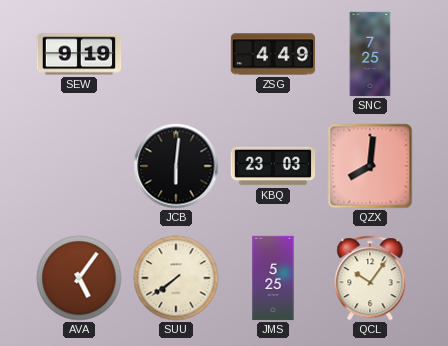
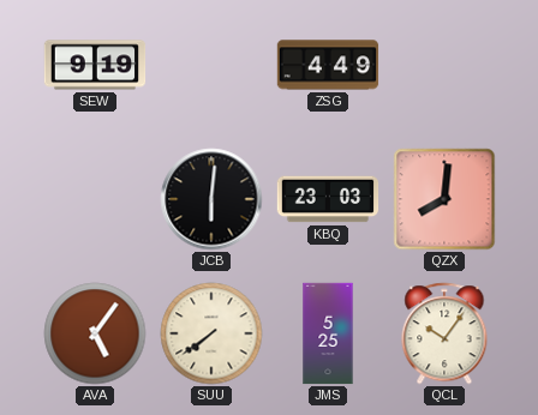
SNC: 7:25 -> none
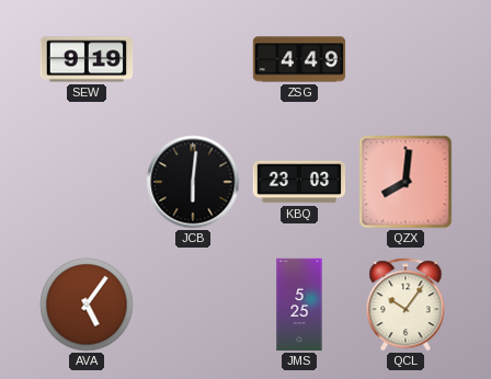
SUU: 7:39 -> none
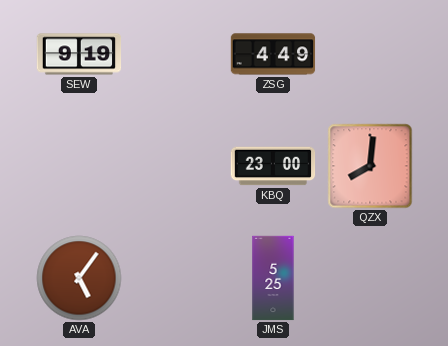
JCB: 6:01 -> none
KBQ: 23:03 -> 23:00
QCL: 10:06 -> none
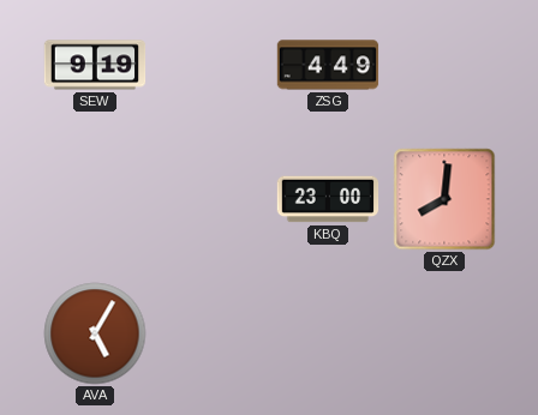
AVA: 5:06 -> 5:05
JMS: 5:25 -> none
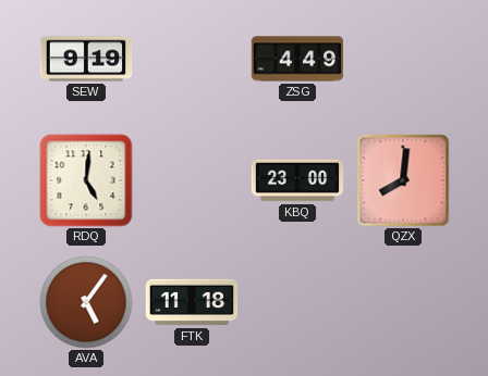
RDQ: none -> 5:01
AVA: 5:05 -> 5:06
FTK: none -> 11:18
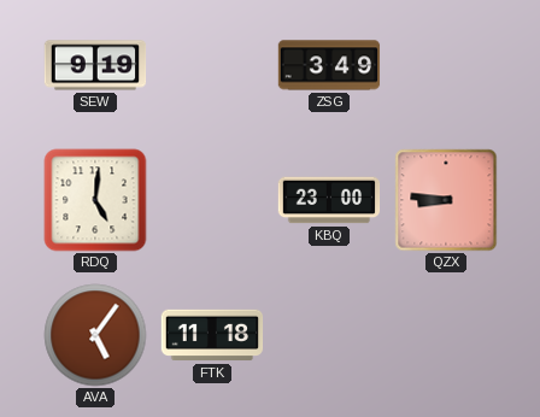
ZSG: 4:49 -> 3:49
QZX: 8:01 -> 8:46
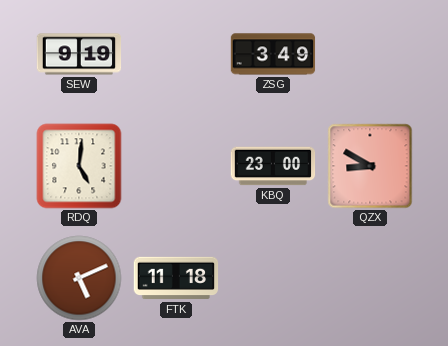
QZX: 8:46 -> 8:50
AVA: 5:06 -> 5:11
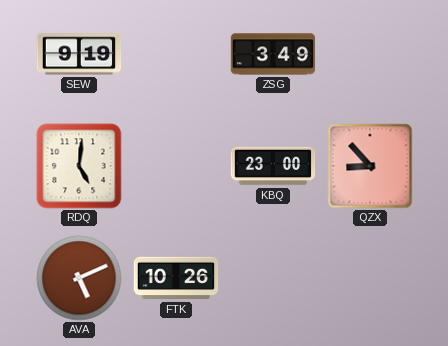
QZX: 8:50 -> 8:53
FTK: 11:18 -> 10:26
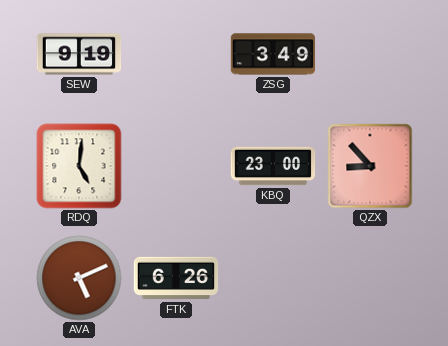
FTK: 10:26 -> 6:26
